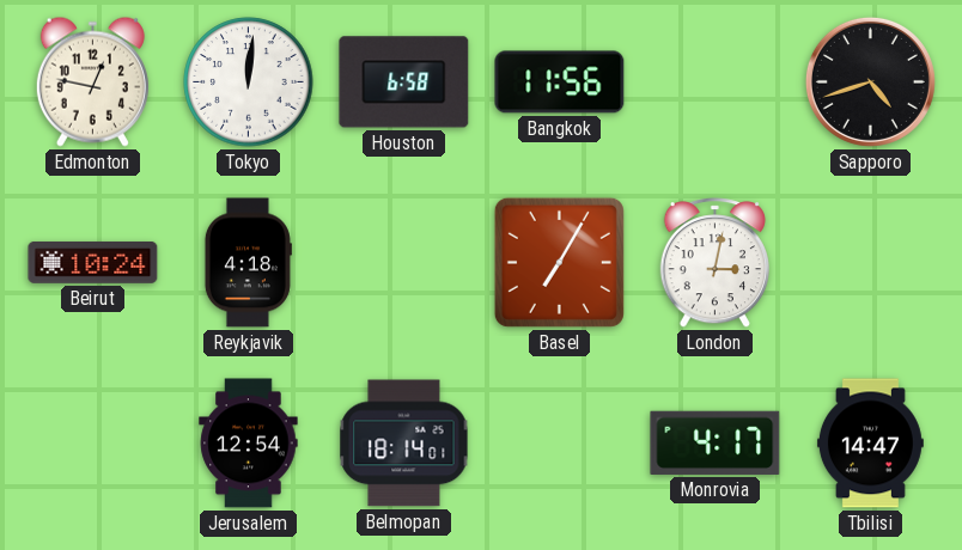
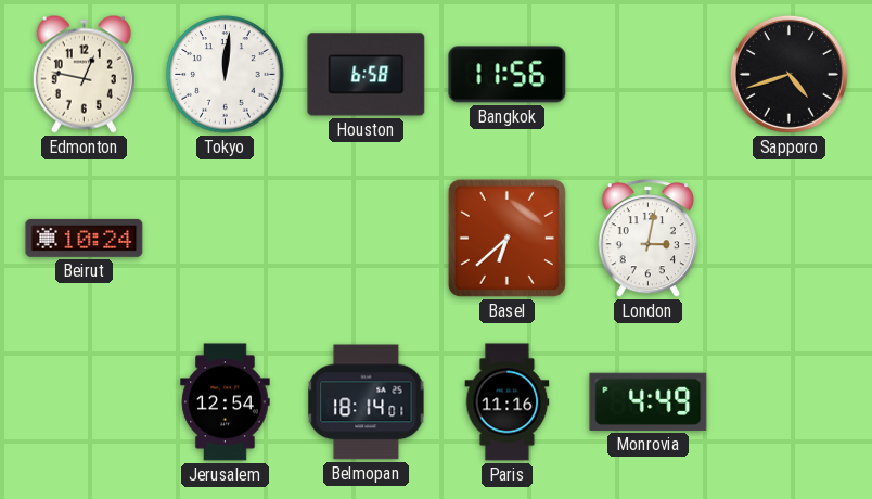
Reykjavik: 4:18 -> none
Basel: 7:05 -> 6:38
Paris: none -> 11:16
Monrovia: 4:17 -> 4:49
Tbilisi: 14:47 -> none
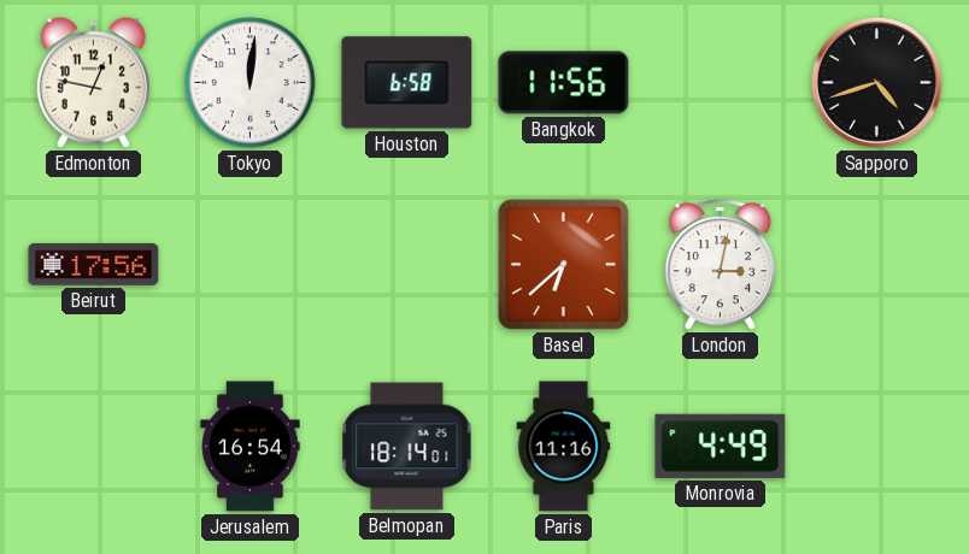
Beirut: 10:24 -> 17:56
Jerusalem: 12:54 -> 16:54
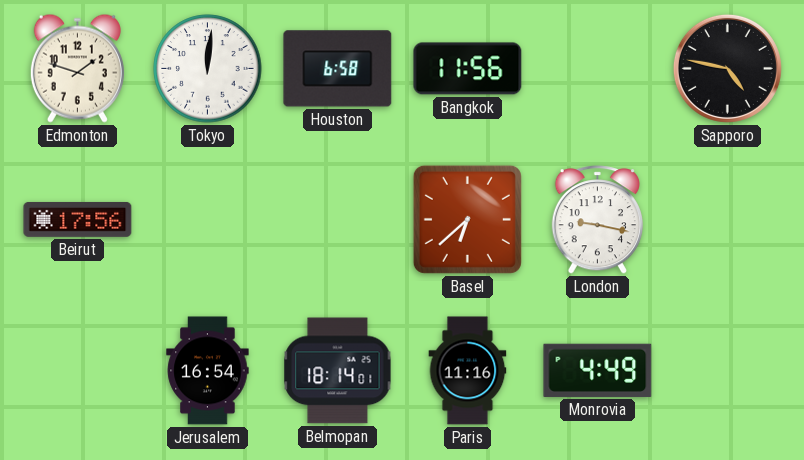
Edmonton: 12:47 -> 1:48
Sapporo: 4:42 -> 4:47
London: 3:02 -> 9:17
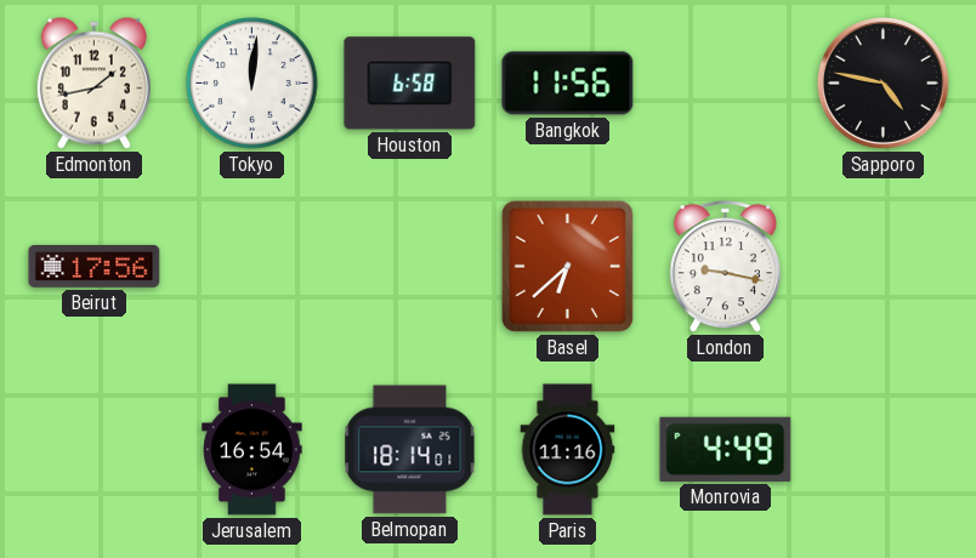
Edmonton: 1:48 -> 1:43
